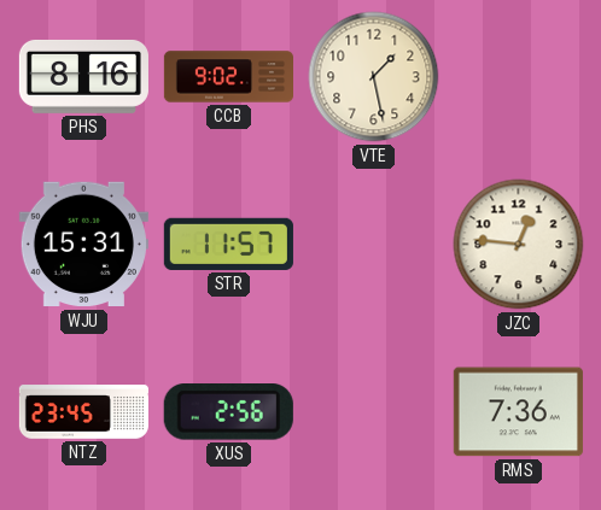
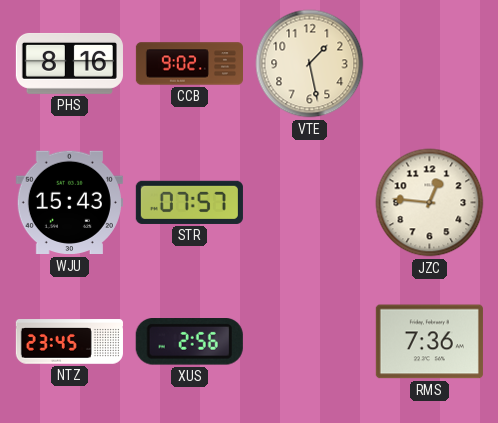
WJU: 15:31 -> 15:43
STR: 11:57 -> 07:57
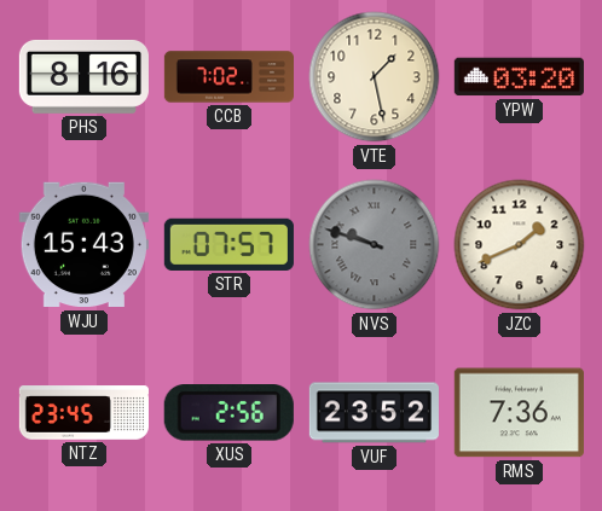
CCB: 9:02 -> 7:02
YPW: none -> 03:20
NVS: none -> 9:48
JZC: 12:46 -> 1:41
VUF: none -> 23:52
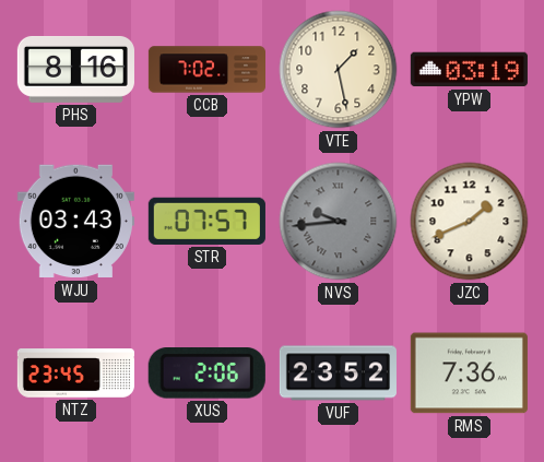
YPW: 03:20 -> 03:19
WJU: 15:43 -> 03:43
NVS: 9:48 -> 9:44
XUS: 2:56 -> 2:06
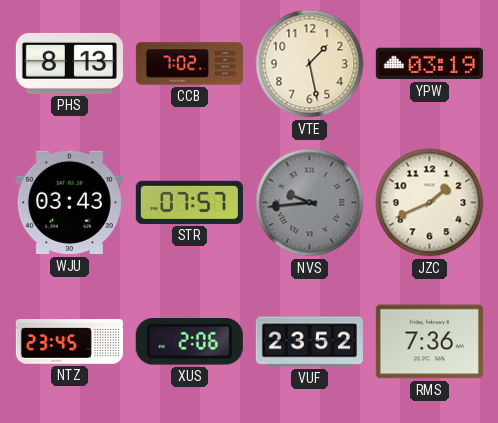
PHS: 8:16 -> 8:13
